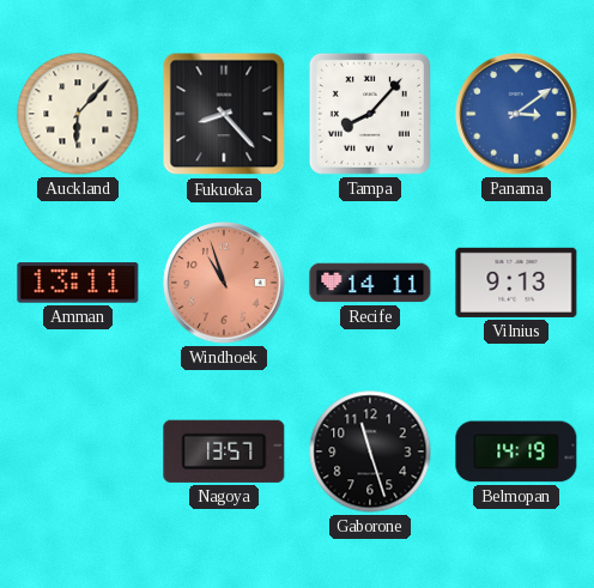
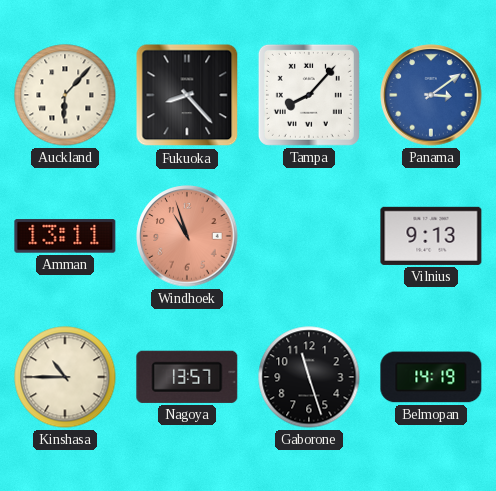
Recife: 14:11 -> none
Kinshasa: none -> 10:45
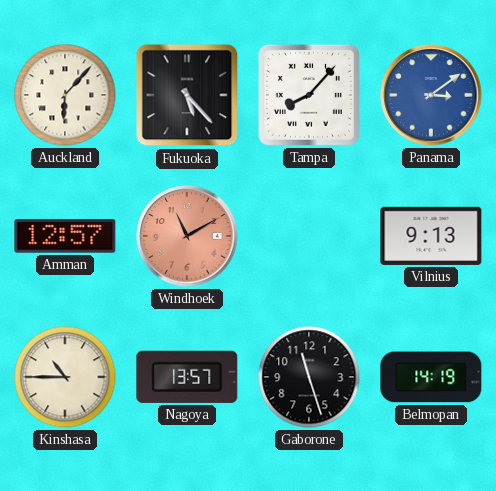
Fukuoka: 8:23 -> 5:23
Amman: 13:11 -> 12:57
Windhoek: 10:57 -> 11:10
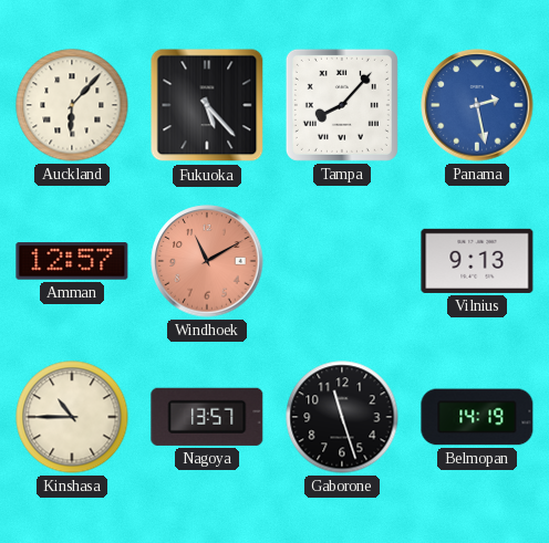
Panama: 3:09 -> 2:28
